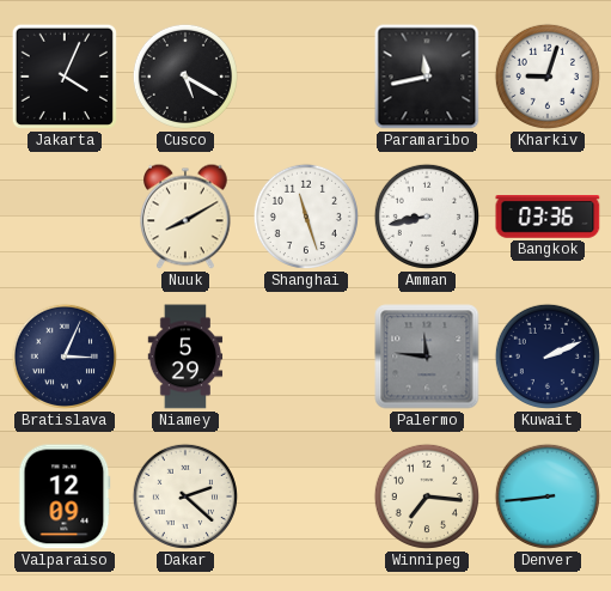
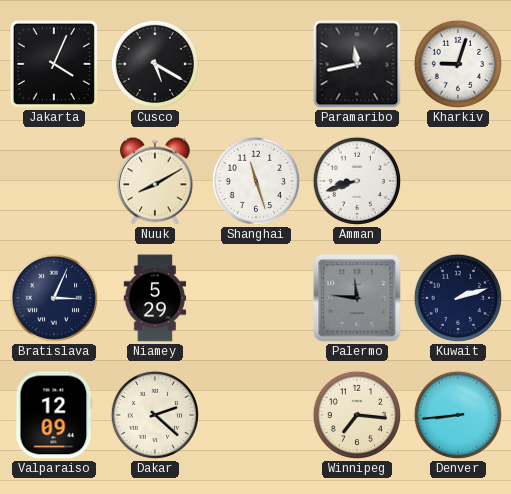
Amman: 8:43 -> 8:42
Bangkok: 03:36 -> none
Kuwait: 2:11 -> 2:12
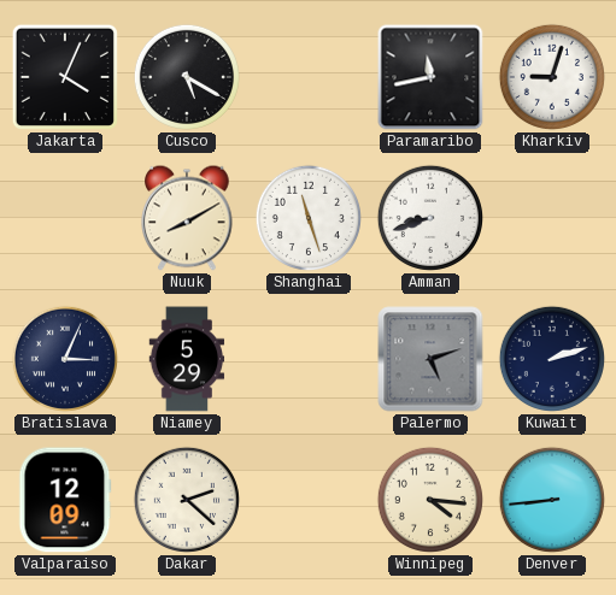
Palermo: 11:46 -> 5:12
Winnipeg: 7:16 -> 4:16
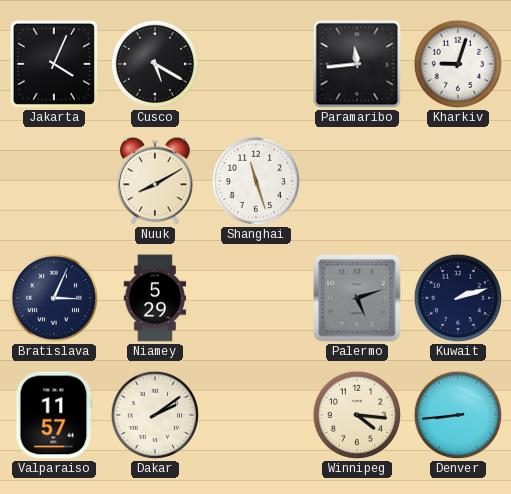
Paramaribo: 11:43 -> 11:44
Amman: 8:42 -> none
Valparaiso: 12:09 -> 11:57
Dakar: 2:22 -> 2:09
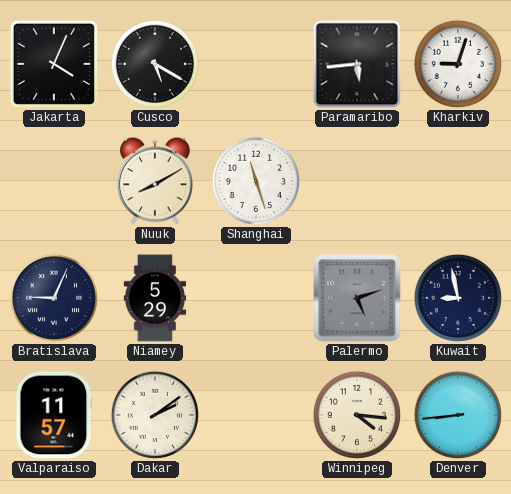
Paramaribo: 11:44 -> 5:44
Bratislava: 3:04 -> 9:04
Kuwait: 2:12 -> 8:58
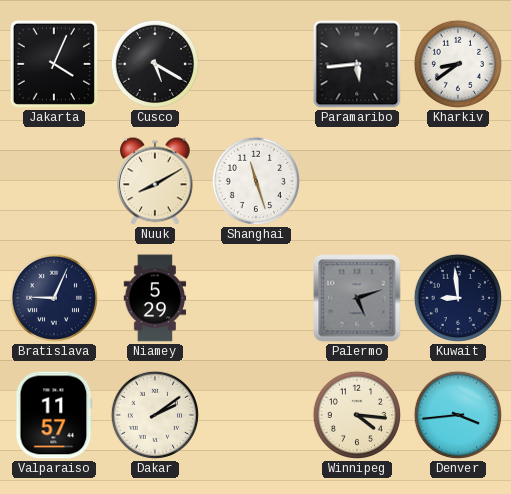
Kharkiv: 9:03 -> 8:39
Kuwait: 8:58 -> 8:59
Denver: 8:44 -> 3:44
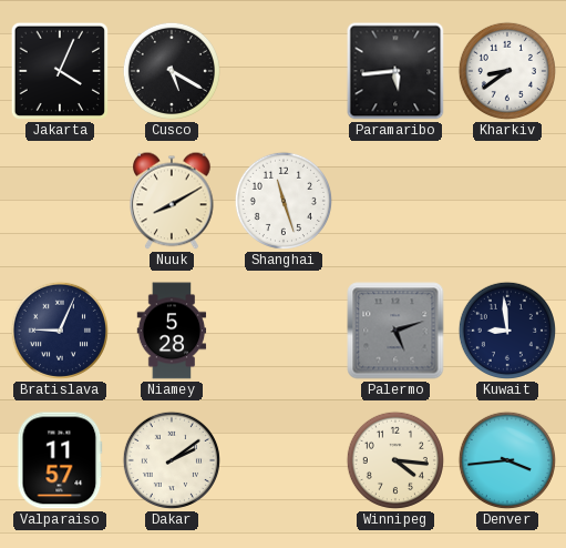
Niamey: 5:29 -> 5:28
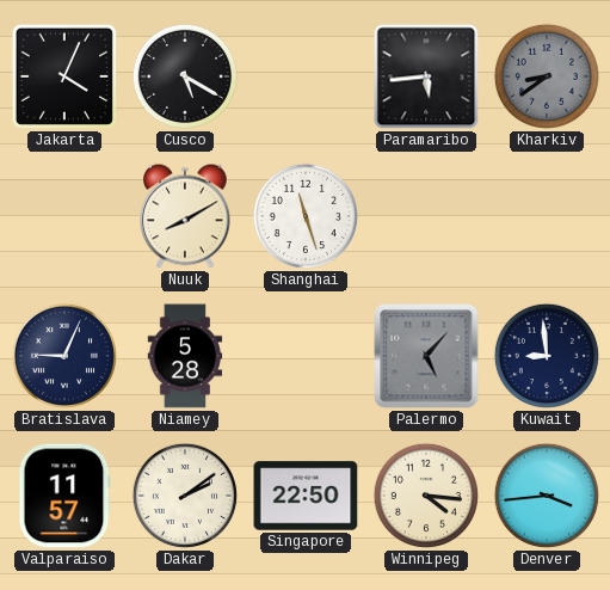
Kharkiv dial: white -> grey
Palermo: 5:12 -> 5:07
Singapore: none -> 22:50
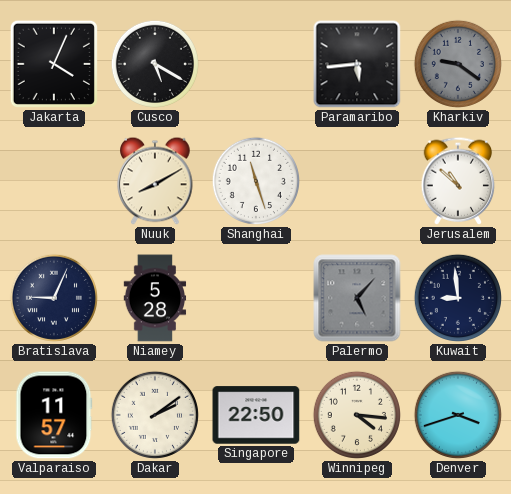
Kharkiv: 8:39 -> 9:21
Jerusalem: none -> 10:52
Denver: 3:44 -> 3:42
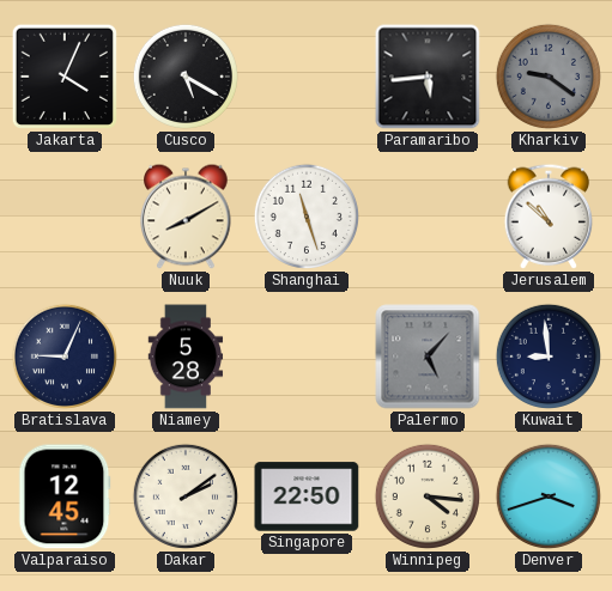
Valparaiso: 11:57 -> 12:45
